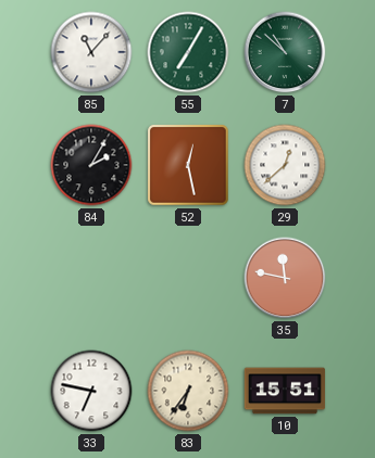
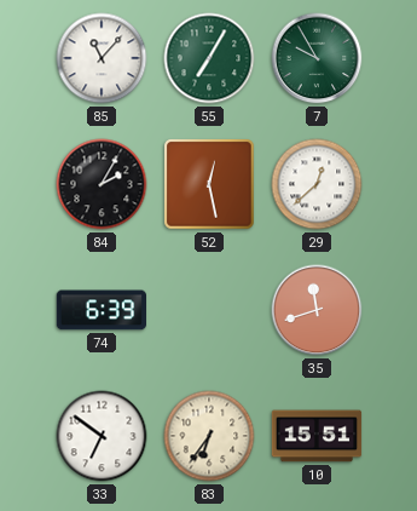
7: 10:52 -> 9:55
74: none -> 6:39
35: 11:47 -> 11:42
33: 6:47 -> 6:51
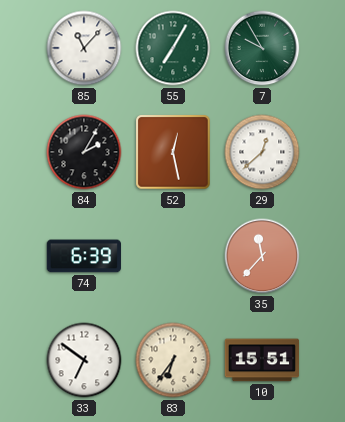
35: 11:42 -> 11:37
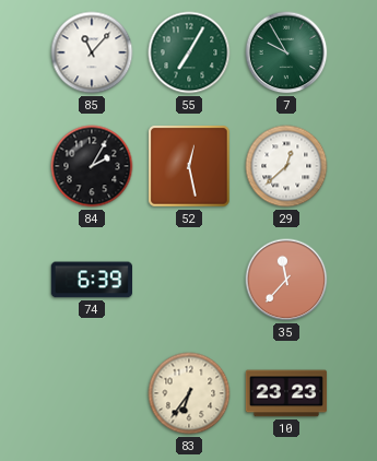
33: 6:51 -> none
10: 15:51 -> 23:23
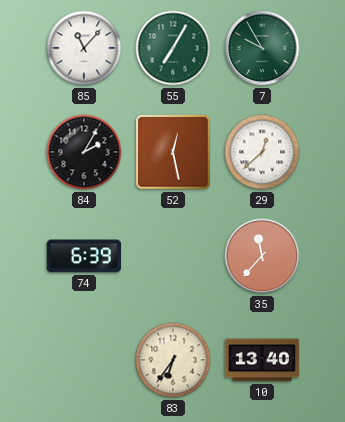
10: 23:23 -> 13:40
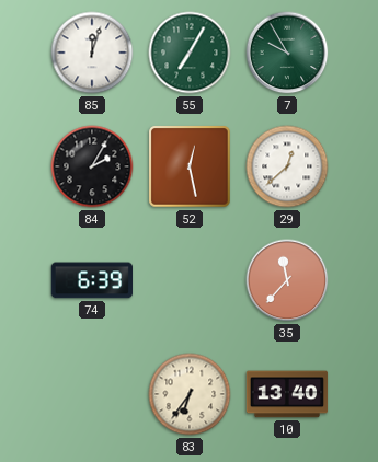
85: 11:07 -> 12:03
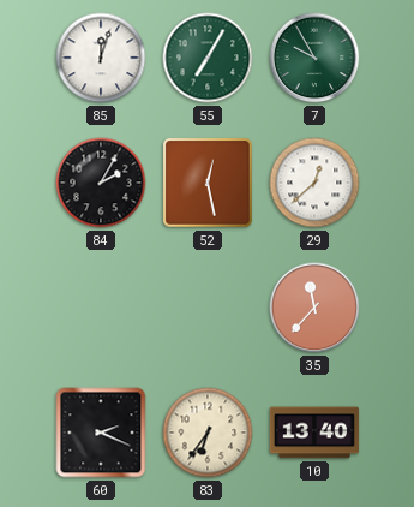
74: 6:39 -> none
60: none -> 2:19
